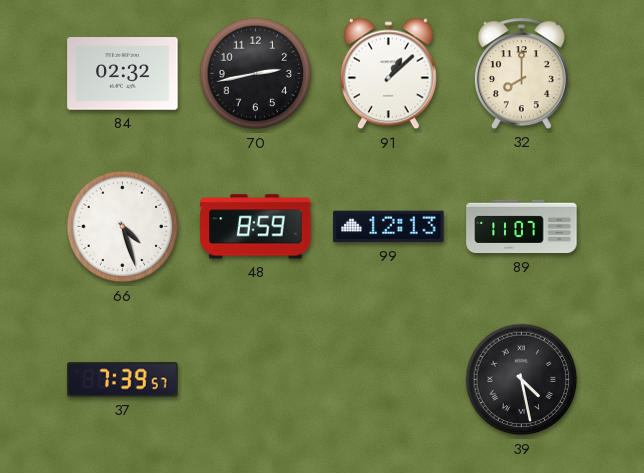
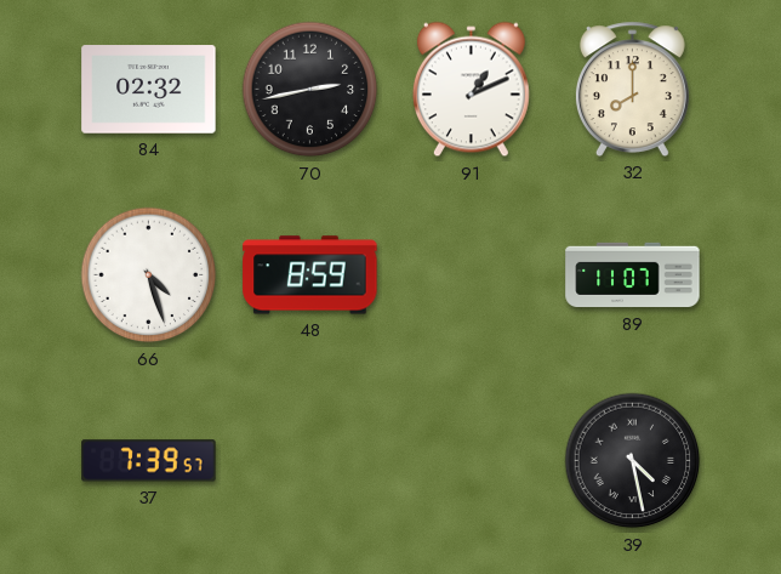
91: 1:08 -> 1:11
99: 12:13 -> none
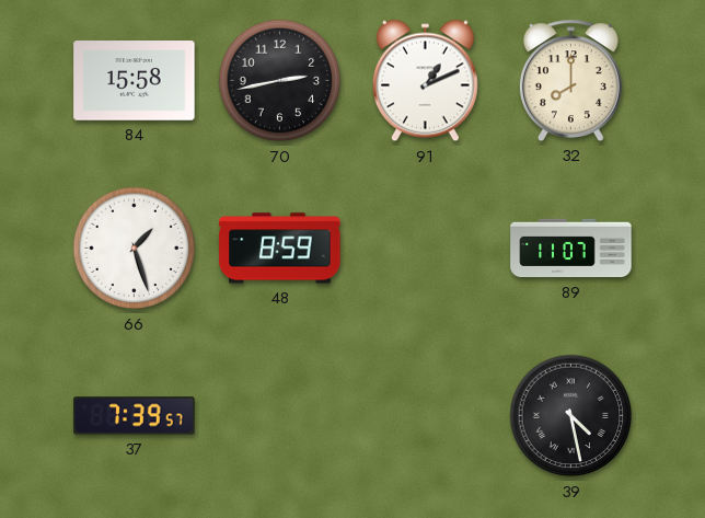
84: 02:32 -> 15:58
66: 4:27 -> 1:27
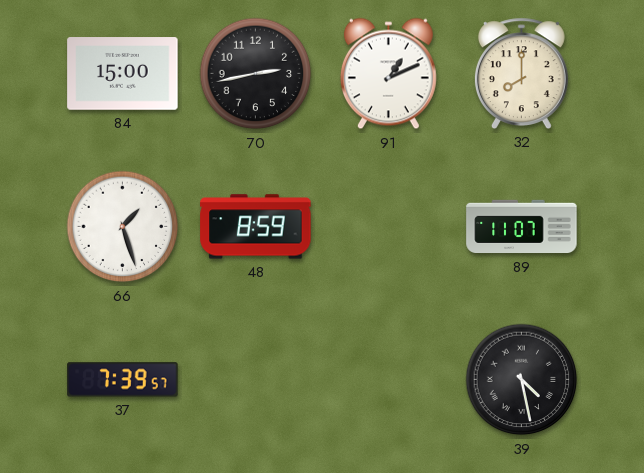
84: 15:58 -> 15:00
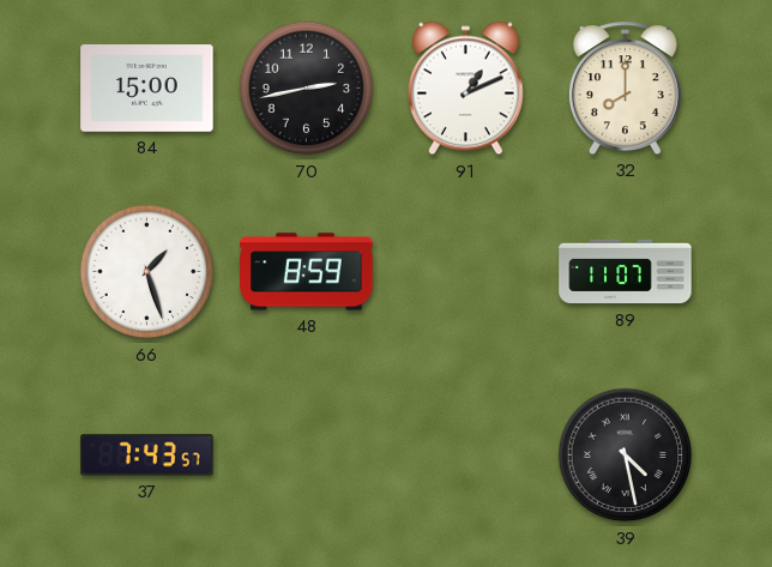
37: 7:39 -> 7:43
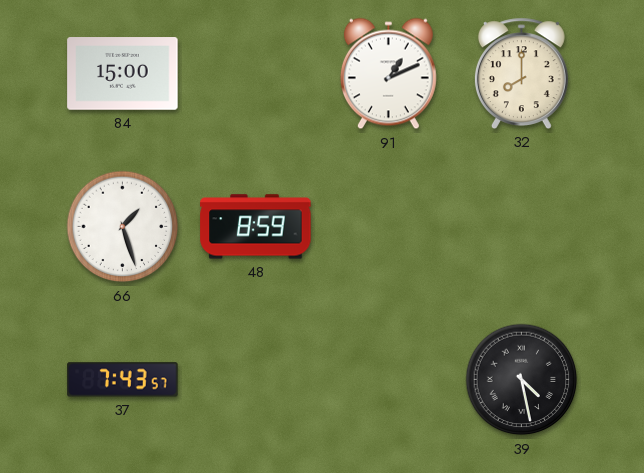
70: 2:43 -> none
89: 11:07 -> none
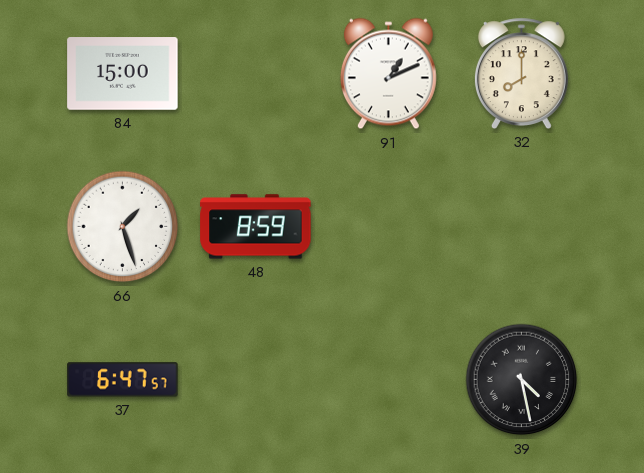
37: 7:43 -> 6:47
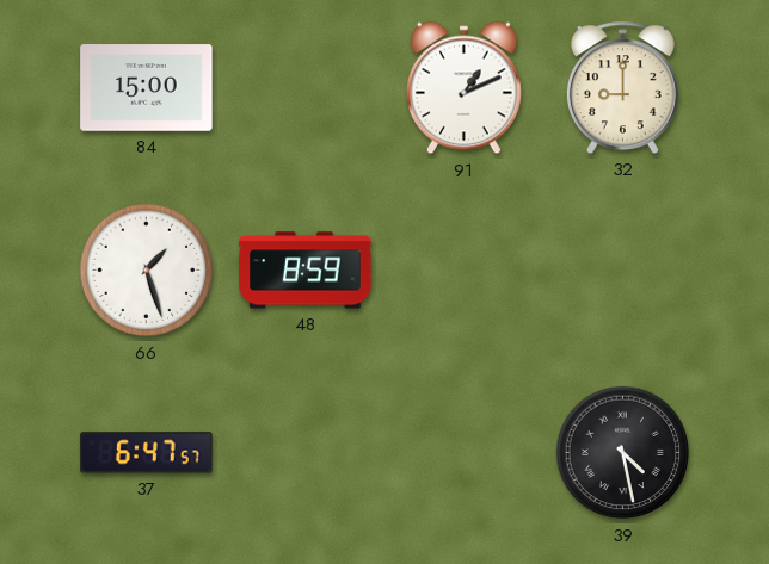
32: 8:00 -> 9:00
